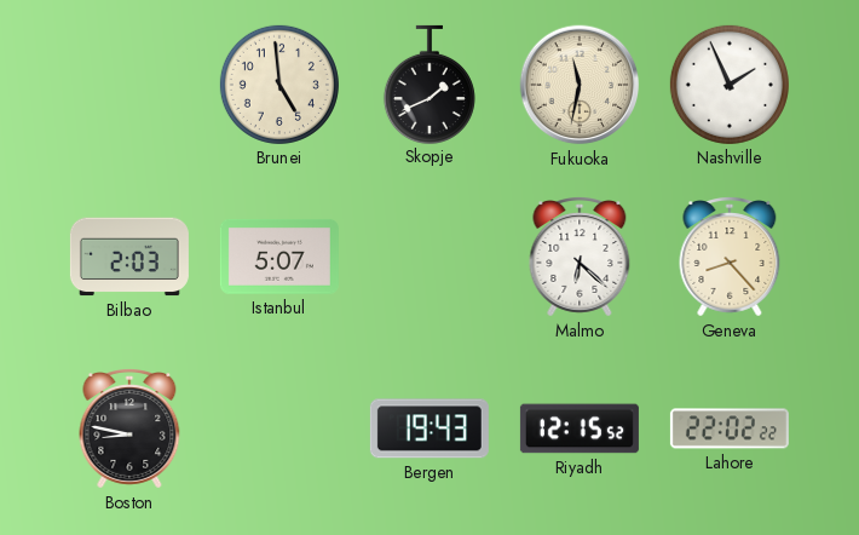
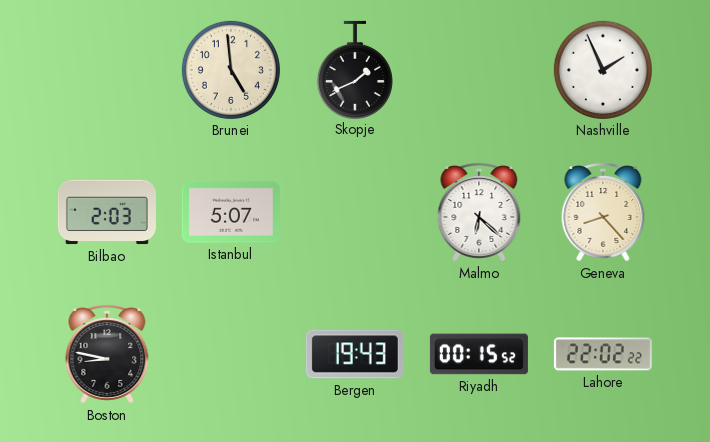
Fukuoka: 11:32 -> none
Riyadh: 12:15 -> 00:15
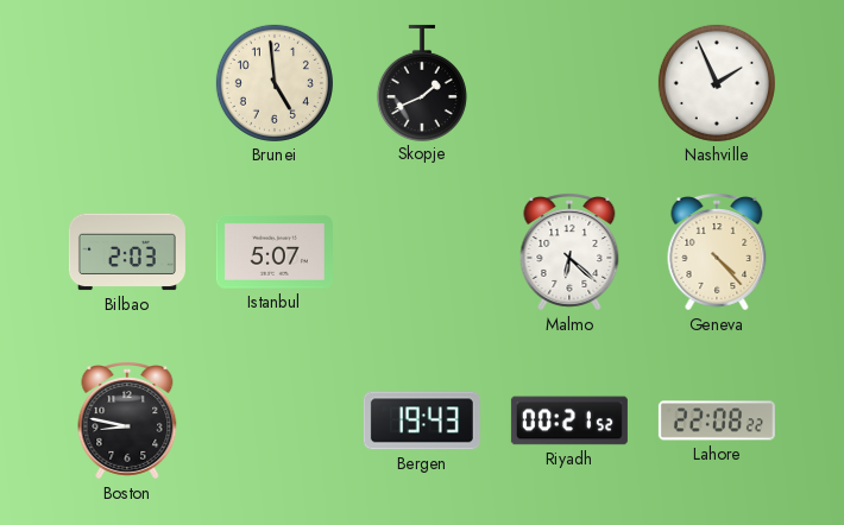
Geneva: 8:23 -> 4:23
Riyadh: 00:15 -> 00:21
Lahore: 22:02 -> 22:08
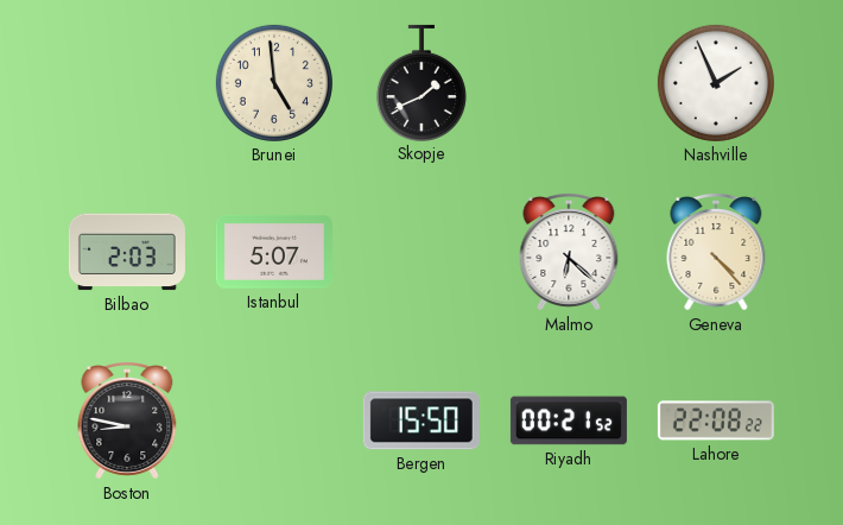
Bergen: 19:43 -> 15:50
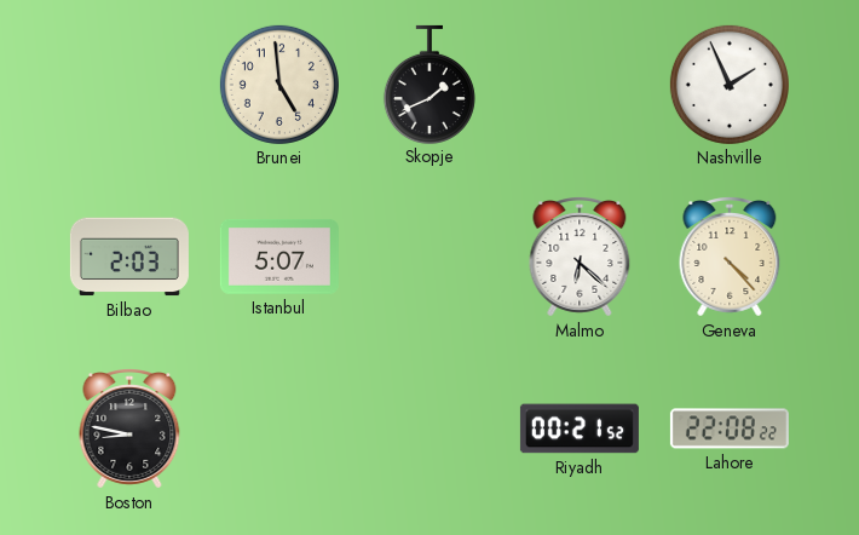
Bergen: 15:50 -> none
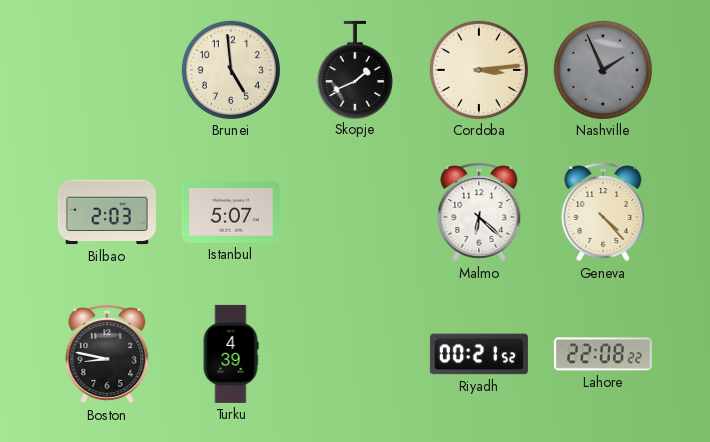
Cordoba: none -> 3:14
Nashville dial: white -> grey
Turku: none -> 4:39
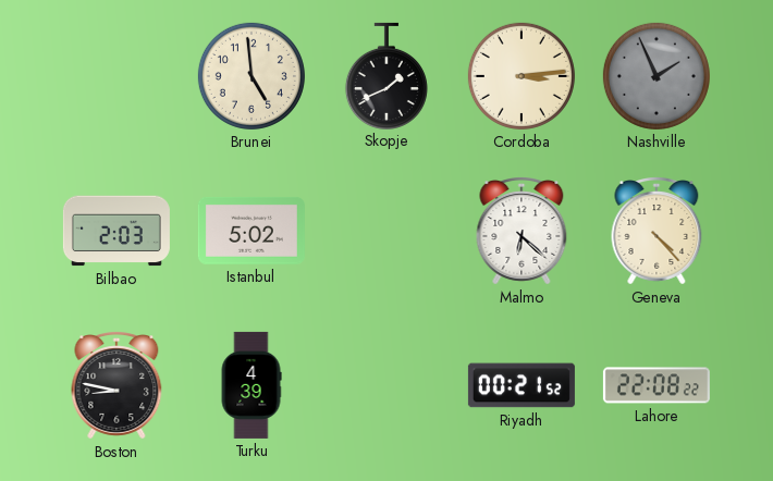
Istanbul: 5:07 -> 5:02
